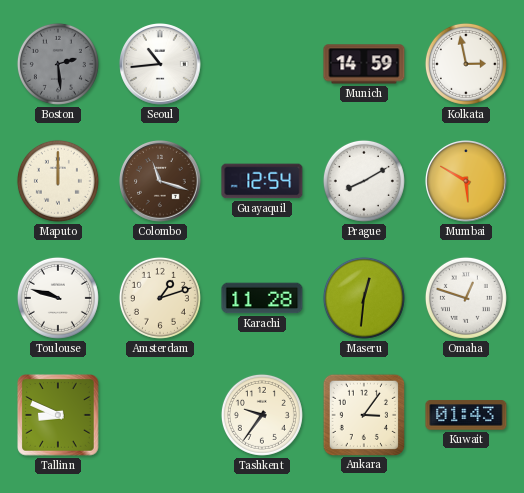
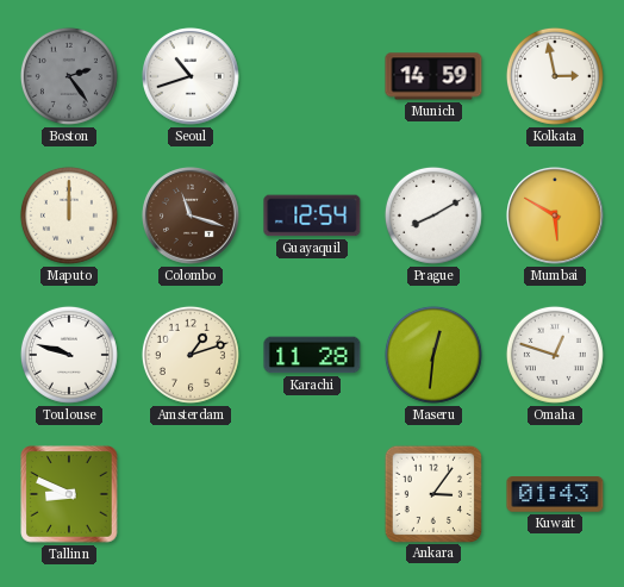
Boston: 2:29 -> 2:24
Seoul: 10:44 -> 10:42
Tashkent: 9:36 -> none
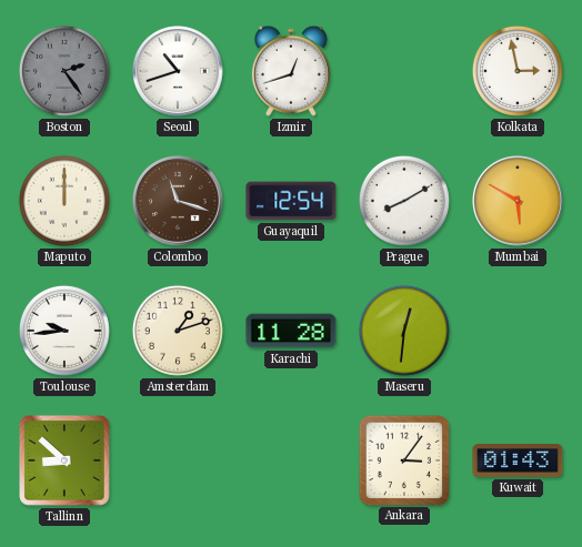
Izmir: none -> 12:42
Munich: 14:59 -> none
Toulouse: 9:48 -> 9:44
Omaha: 12:48 -> none
Tallinn: 8:49 -> 8:52
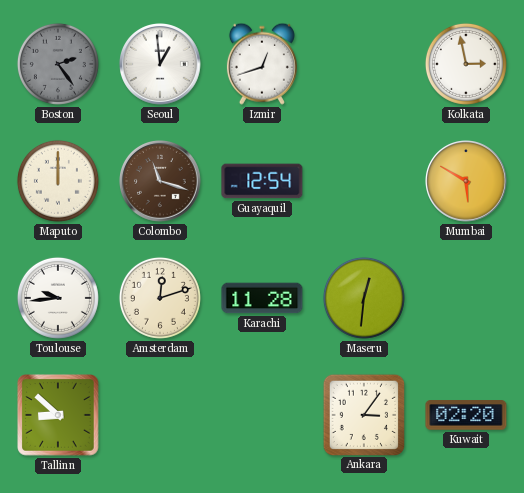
Seoul: 10:42 -> 12:59
Prague: 8:10 -> none
Amsterdam: 1:12 -> 12:12
Kuwait: 01:43 -> 02:20
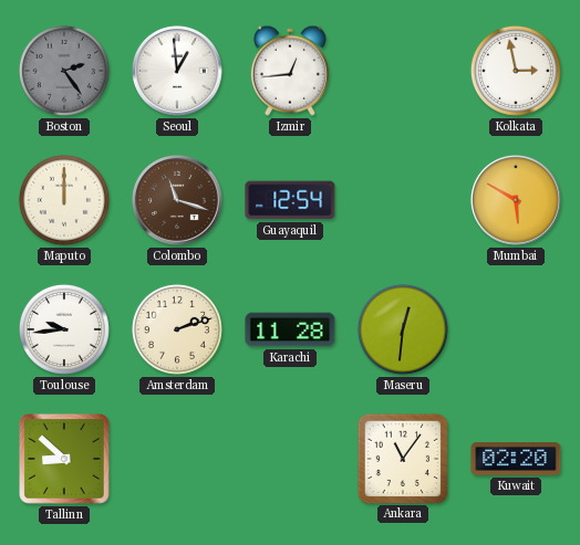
Izmir: 12:42 -> 12:44
Amsterdam: 12:12 -> 2:12
Ankara: 3:06 -> 11:06
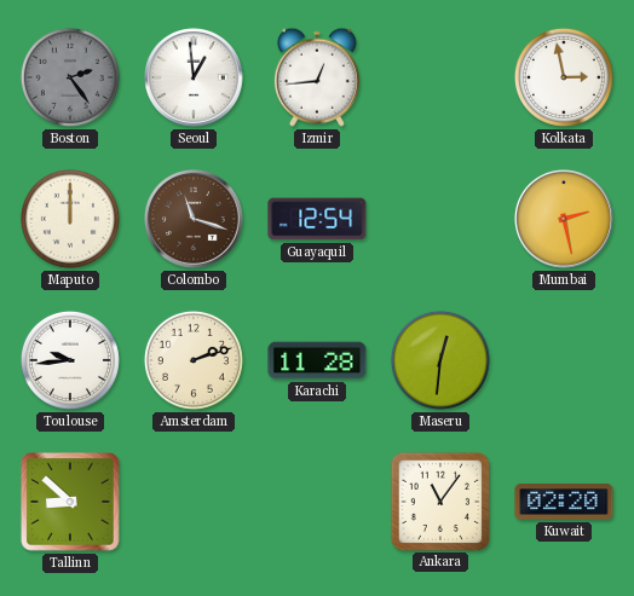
Mumbai: 5:50 -> 2:28
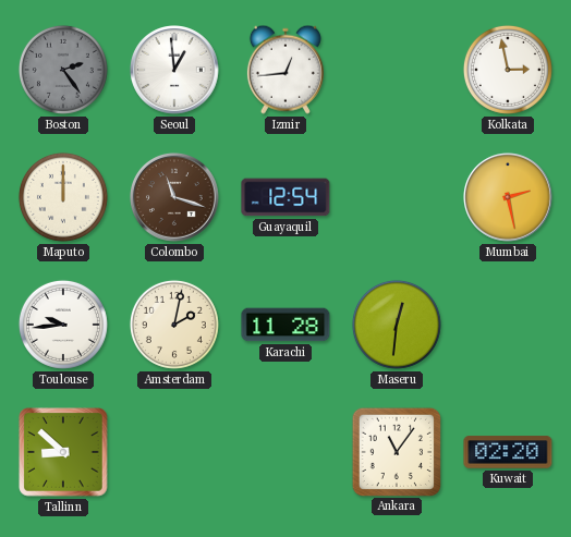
Amsterdam: 2:12 -> 2:02
